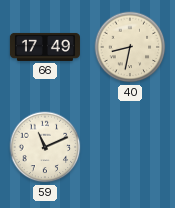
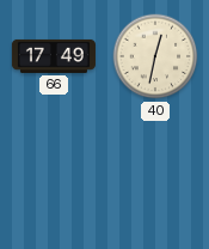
40: 8:32 -> 12:32
59: 11:11 -> none
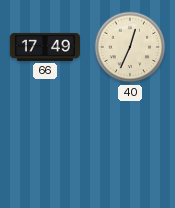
40: 12:32 -> 12:34
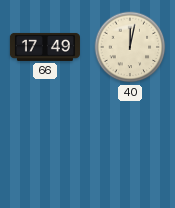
40: 12:34 -> 12:02
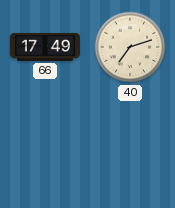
40: 12:02 -> 7:12
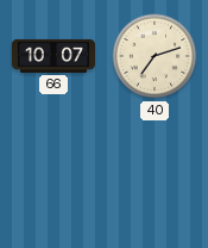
66: 17:49 -> 10:07
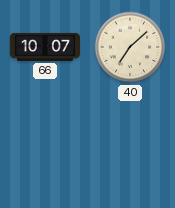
40: 7:12 -> 7:08
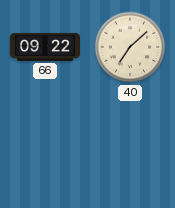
66: 10:07 -> 09:22
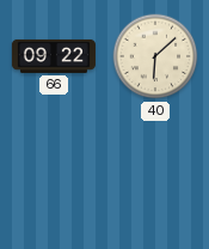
40: 7:08 -> 6:08
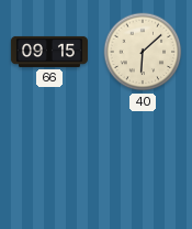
66: 09:22 -> 09:15
